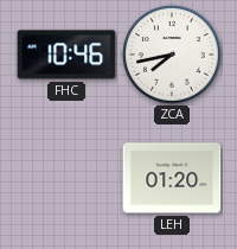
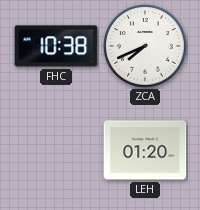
FHC: 10:46 -> 10:38
ZCA: 7:43 -> 7:41
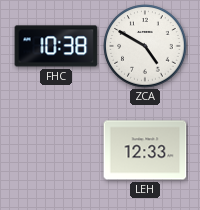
ZCA: 7:41 -> 4:50
LEH: 01:20 -> 12:33
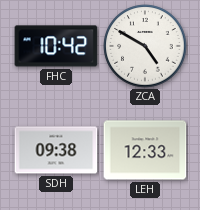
FHC: 10:38 -> 10:42
SDH: none -> 09:38
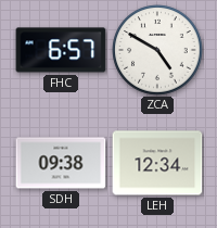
FHC: 10:42 -> 6:57
LEH: 12:33 -> 12:34
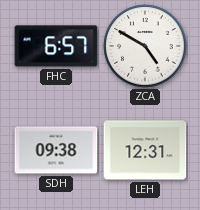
LEH: 12:34 -> 12:31
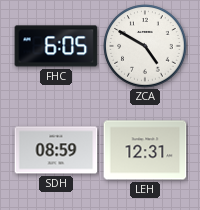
FHC: 6:57 -> 6:05
SDH: 09:38 -> 08:59
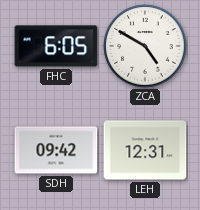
SDH: 08:59 -> 09:42
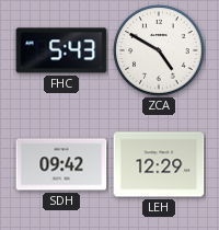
FHC: 6:05 -> 5:43
LEH: 12:31 -> 12:29
